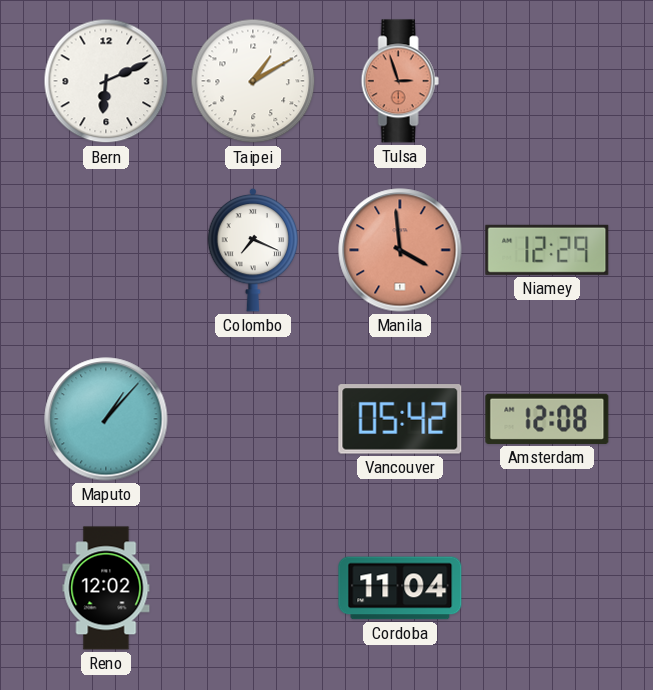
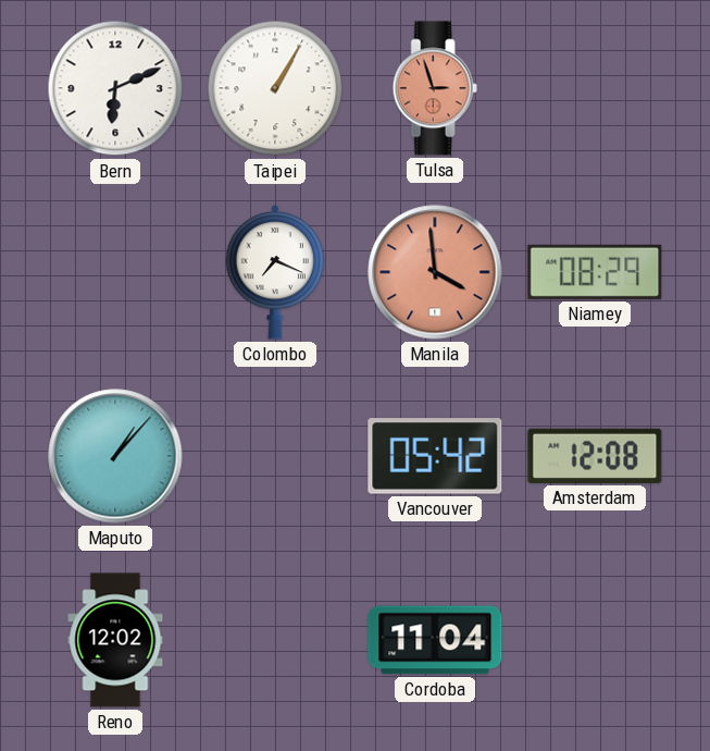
Taipei: 1:10 -> 1:05
Niamey: 12:29 -> 08:29
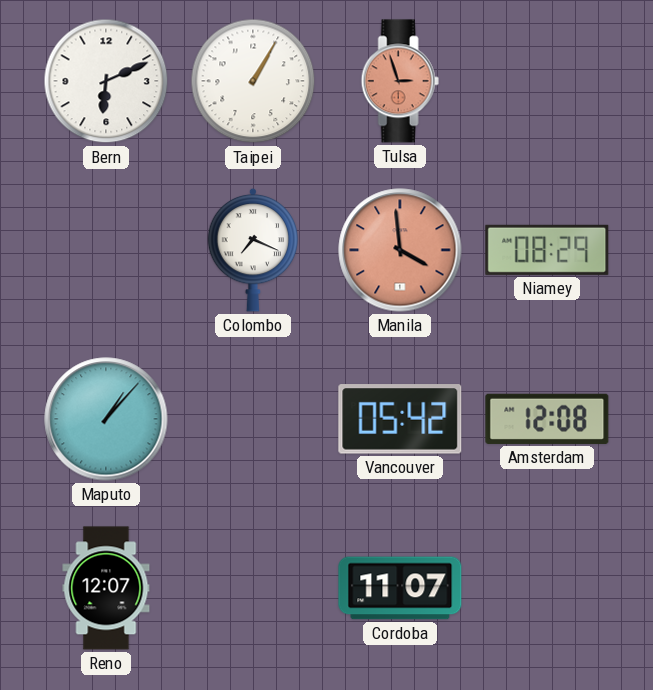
Reno: 12:02 -> 12:07
Cordoba: 11:04 -> 11:07
